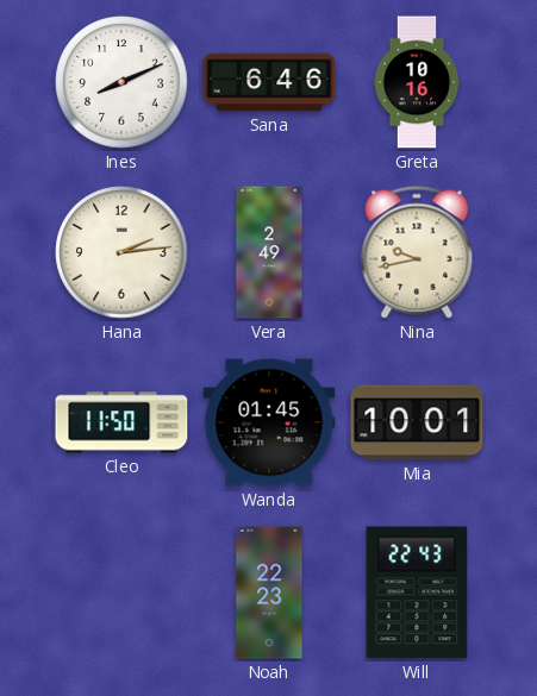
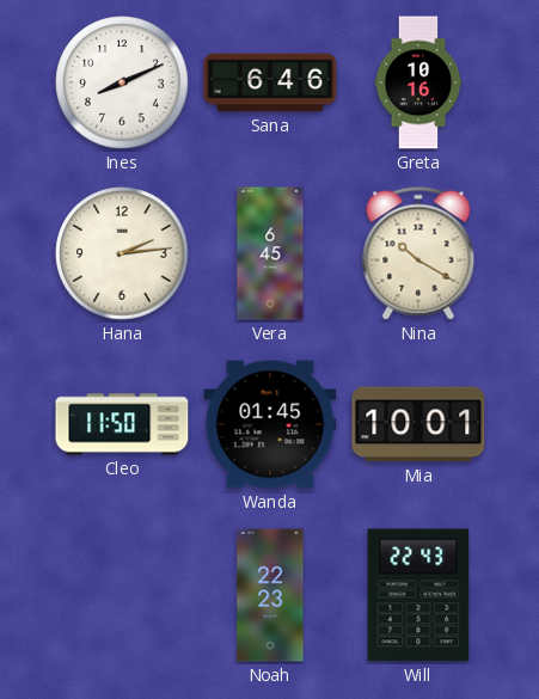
Vera: 2:49 -> 6:45
Nina: 9:43 -> 10:20
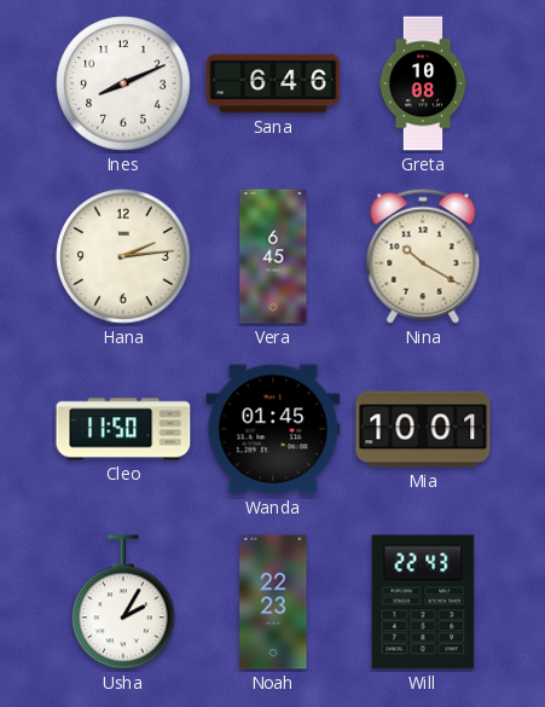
Greta: 10:16 -> 10:08
Usha: none -> 2:05
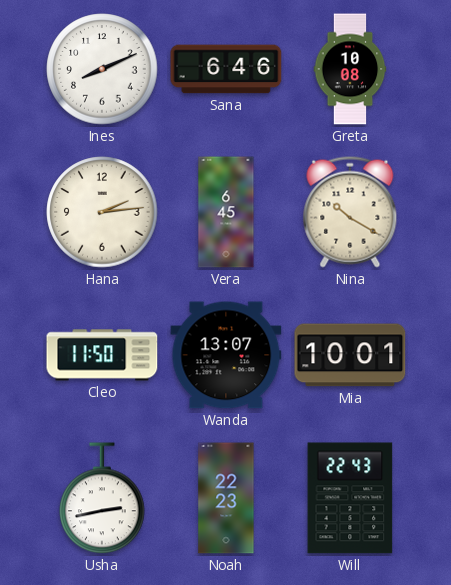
Wanda: 01:45 -> 13:07
Usha: 2:05 -> 2:43
